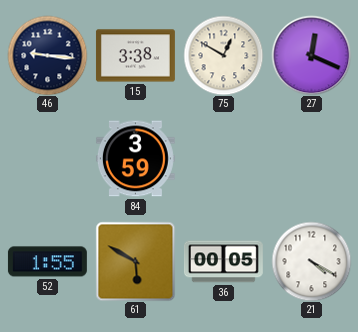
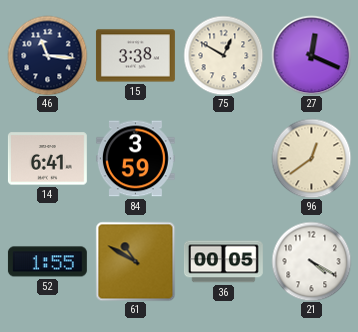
46: 9:16 -> 11:16
14: none -> 6:41
96: none -> 12:39
61: 5:50 -> 10:50
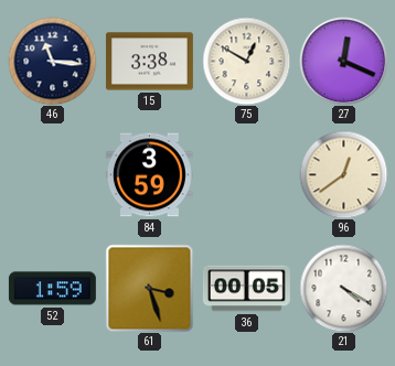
14: 6:41 -> none
52: 1:55 -> 1:59
61: 10:50 -> 3:27
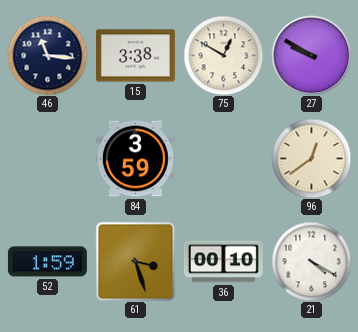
27: 12:19 -> 9:50
36: 00:05 -> 00:10
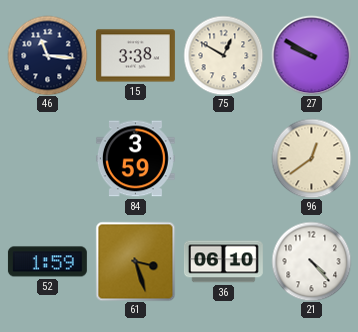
36: 00:10 -> 06:10
21: 4:20 -> 4:23
